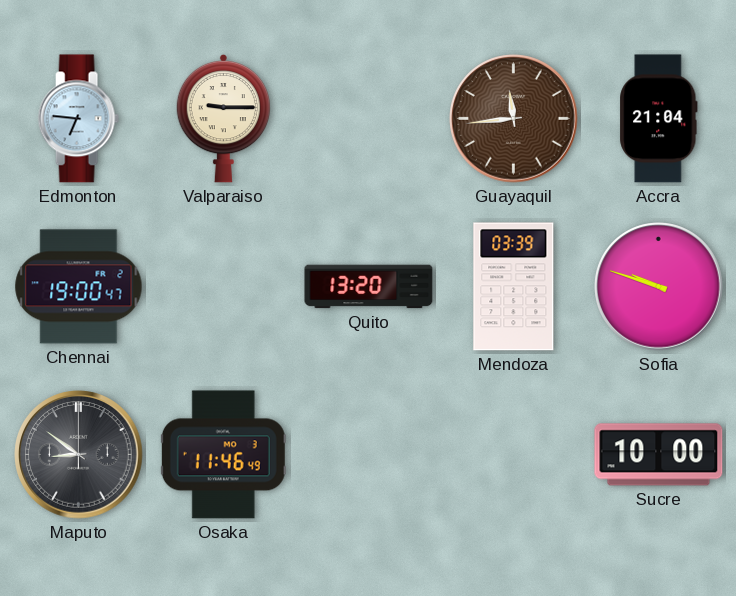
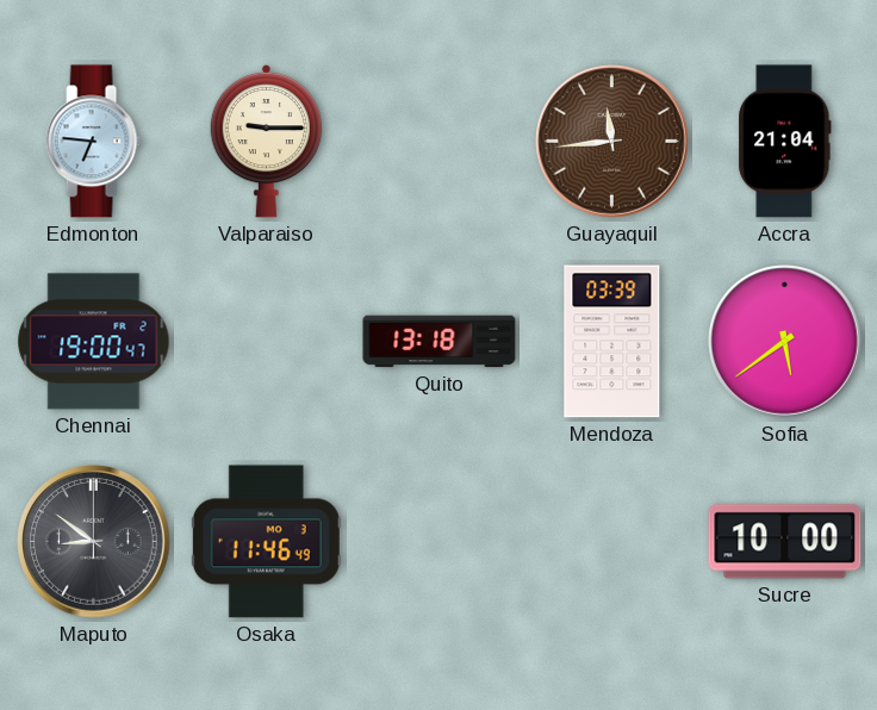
Quito: 13:20 -> 13:18
Sofia: 9:48 -> 5:39
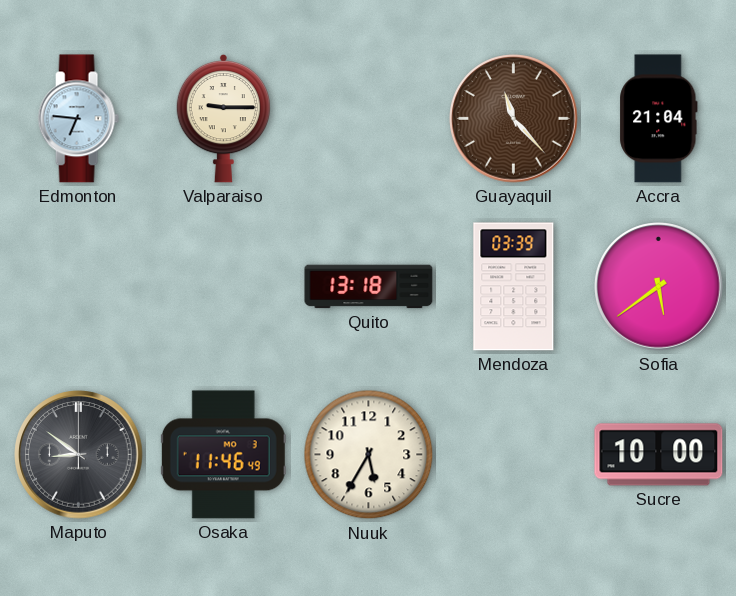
Guayaquil: 11:44 -> 11:23
Chennai: 19:00 -> none
Nuuk: none -> 5:35
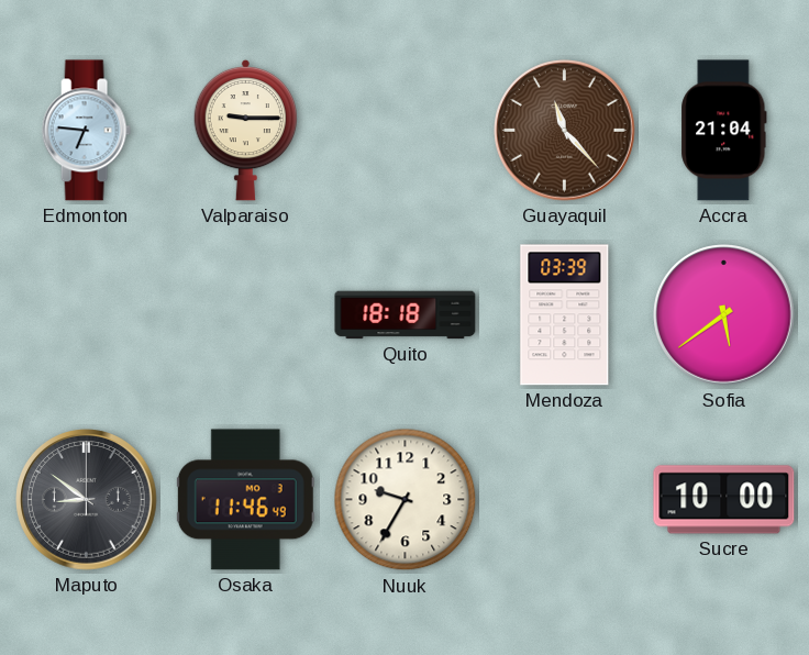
Quito: 13:18 -> 18:18
Nuuk: 5:35 -> 9:35
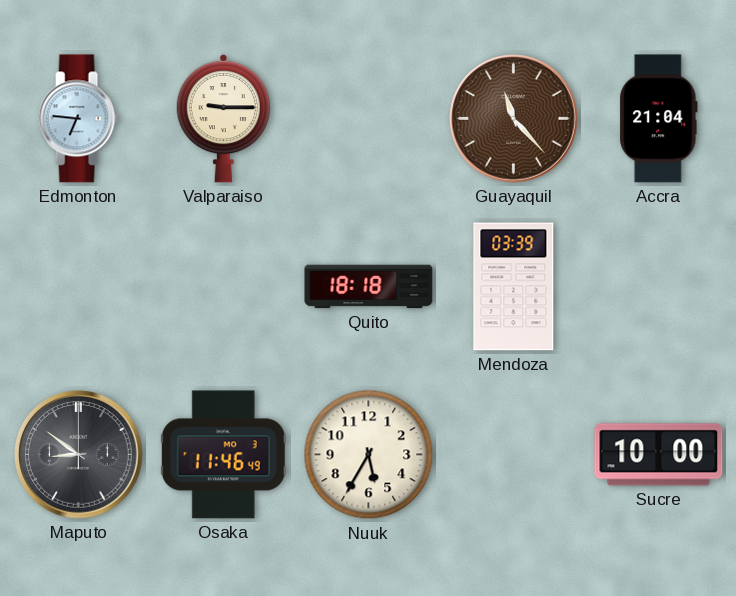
Sofia: 5:39 -> none
Nuuk: 9:35 -> 5:35
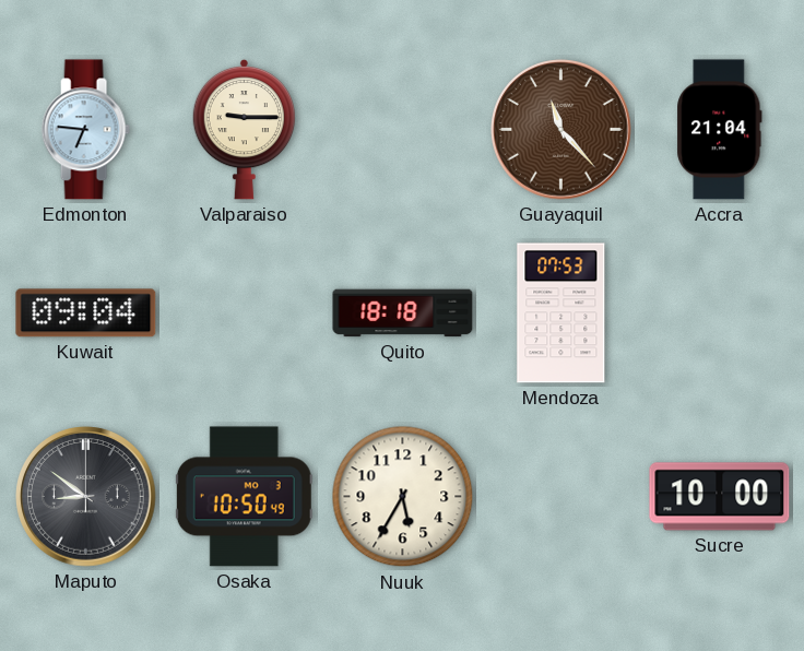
Kuwait: none -> 09:04
Mendoza: 03:39 -> 07:53
Osaka: 11:46 -> 10:50
